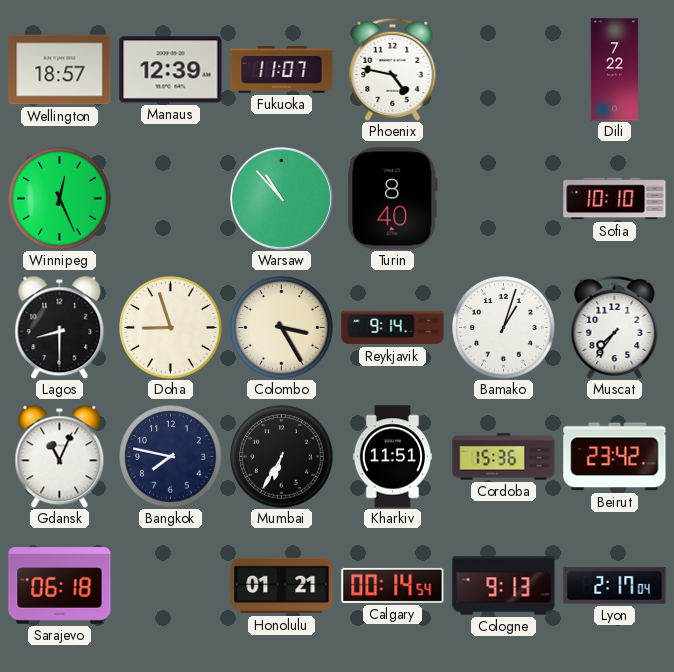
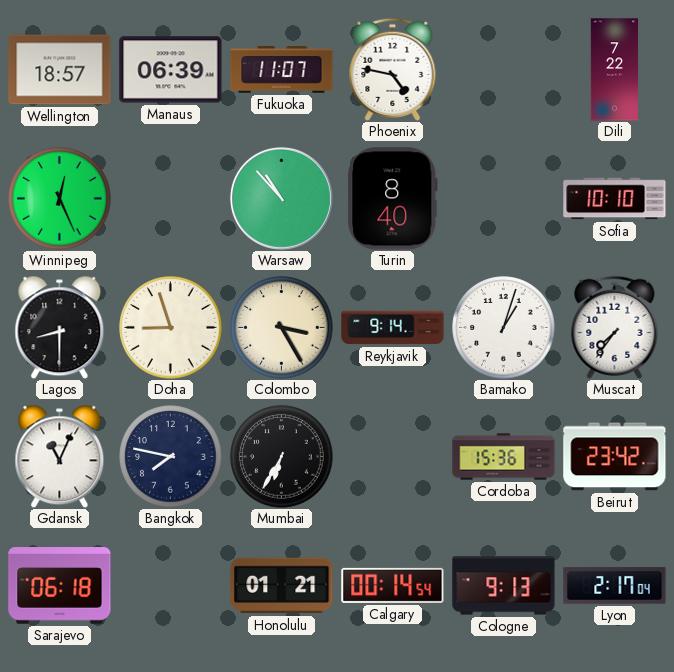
Manaus: 12:39 -> 06:39
Kharkiv: 11:51 -> none
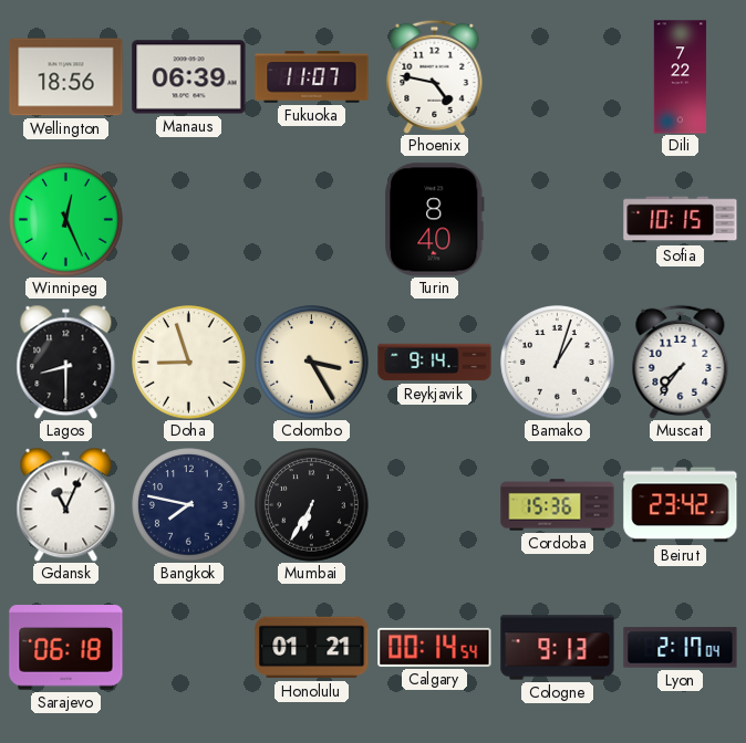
Wellington: 18:57 -> 18:56
Warsaw: 10:53 -> none
Sofia: 10:10 -> 10:15
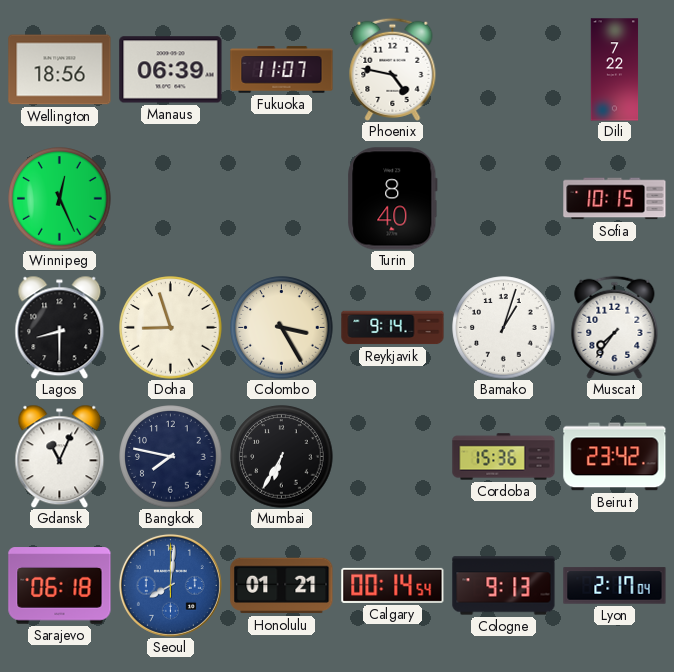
Seoul: none -> 8:01
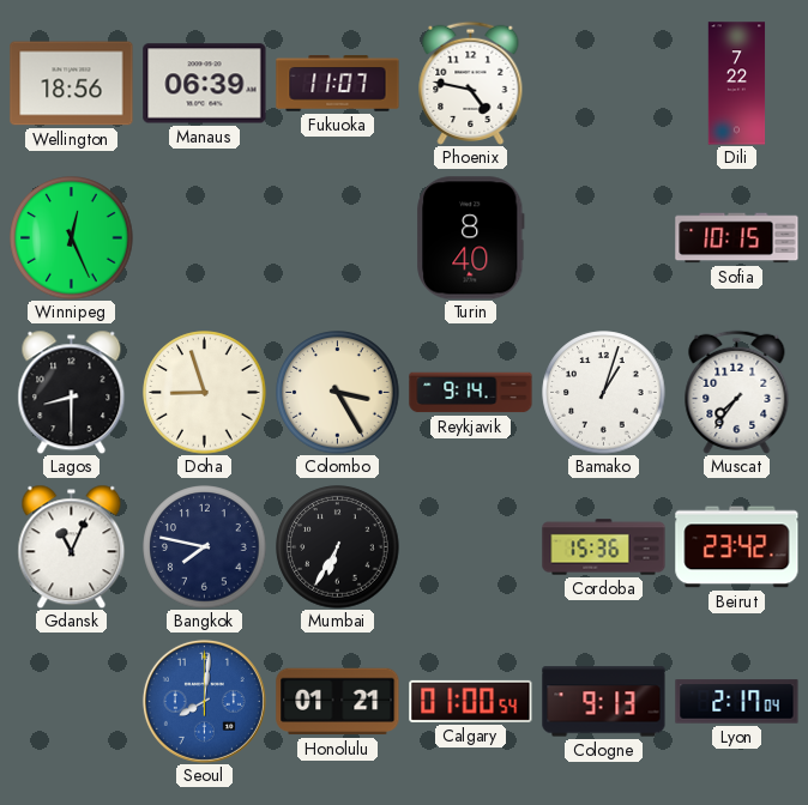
Sarajevo: 06:18 -> none
Calgary: 00:14 -> 01:00
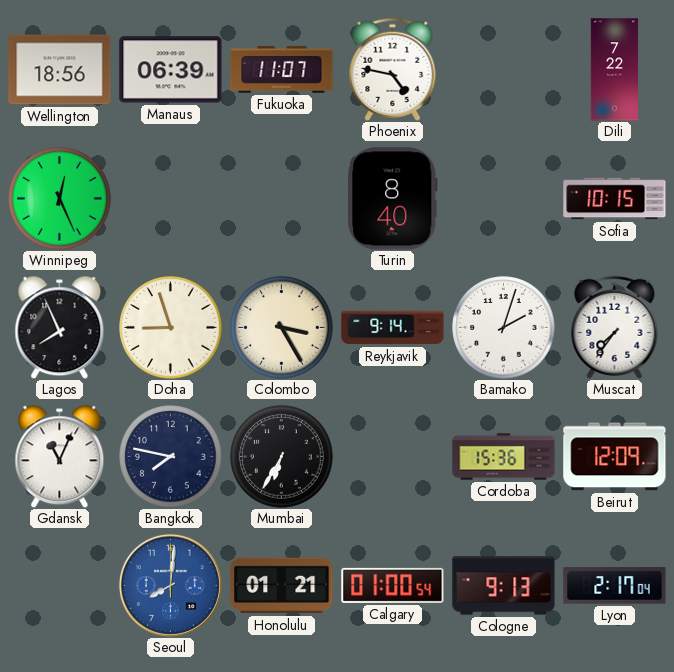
Lagos: 8:30 -> 7:56
Bamako: 1:03 -> 2:03
Beirut: 23:42 -> 12:09
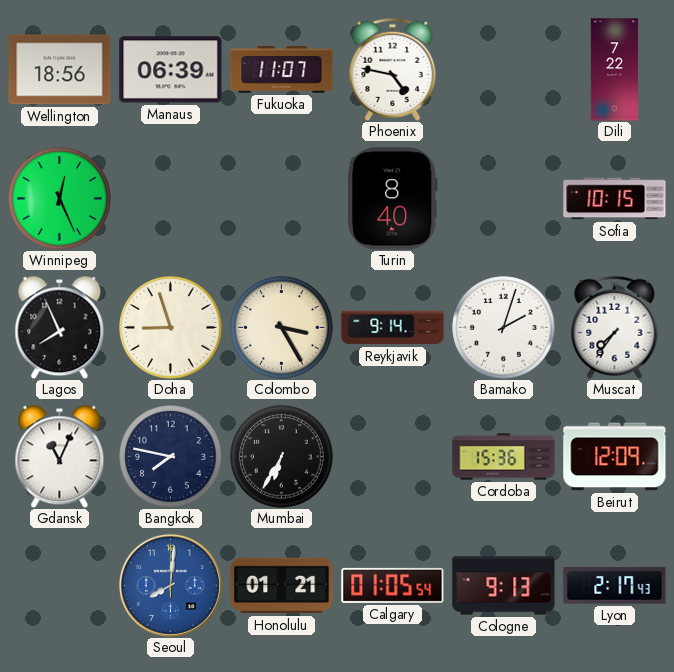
Calgary: 01:00 -> 01:05
Lyon: 2:17:04 -> 2:17:43
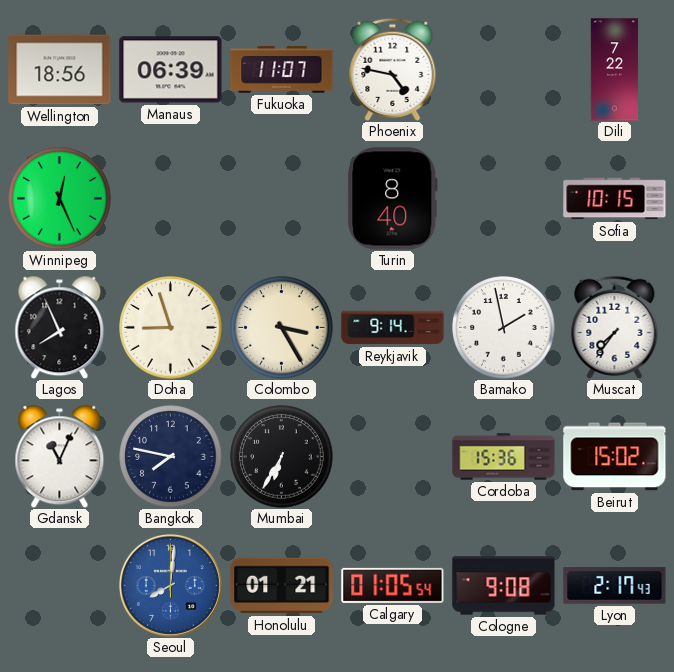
Bamako: 2:03 -> 1:58
Beirut: 12:09 -> 15:02
Cologne: 9:13 -> 9:08
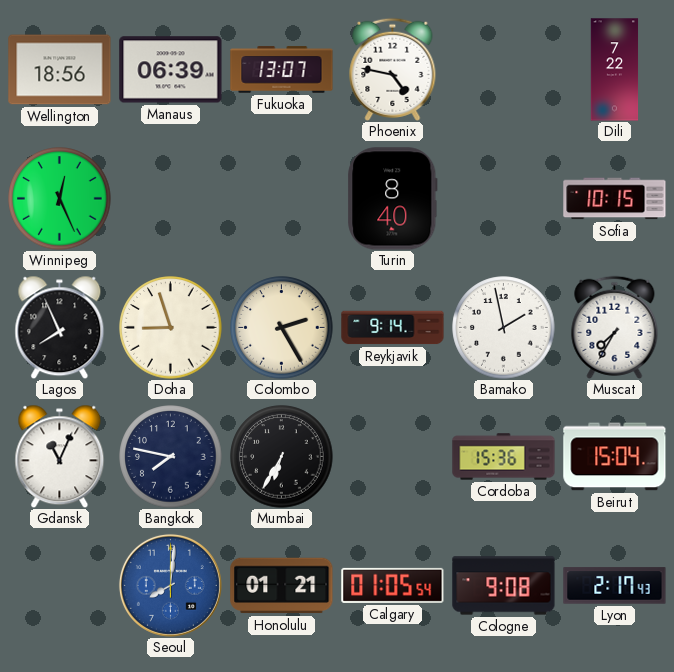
Fukuoka: 11:07 -> 13:07
Colombo: 3:25 -> 2:25
Muscat: 7:36 -> 7:35
Beirut: 15:02 -> 15:04
